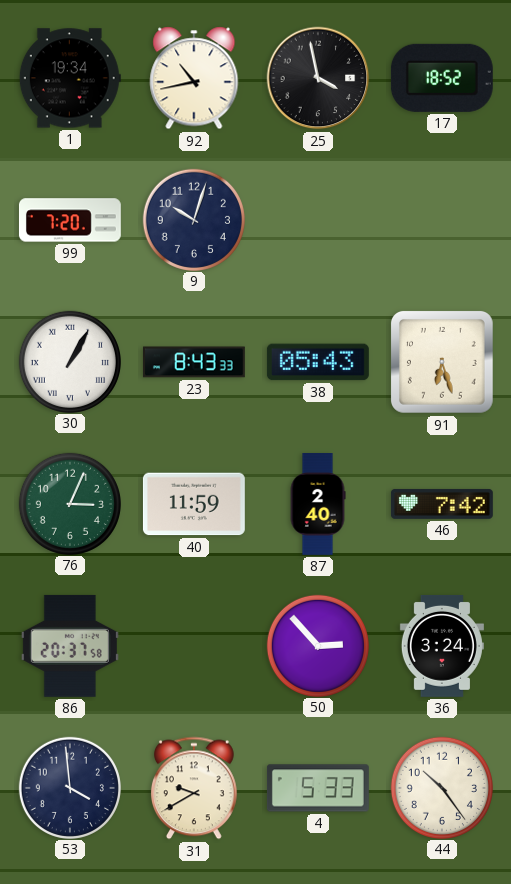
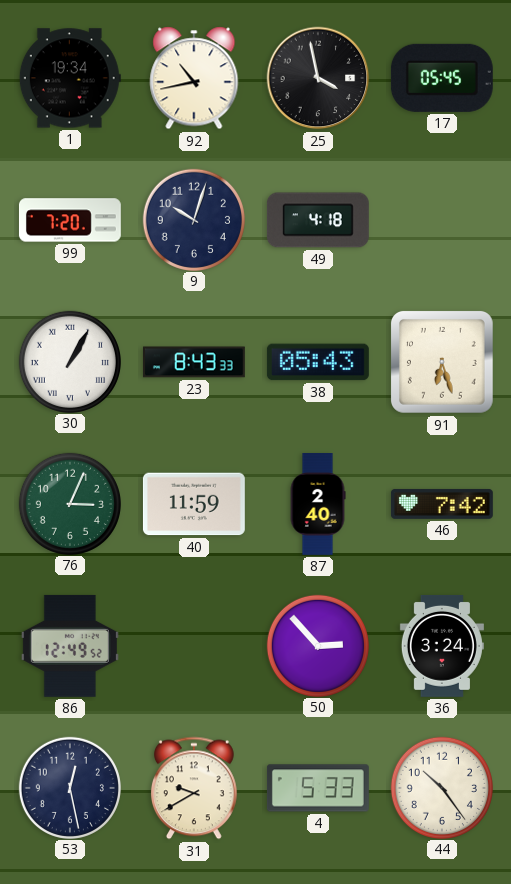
17: 18:52 -> 05:45
49: none -> 4:18
86: 20:37 -> 12:49
53: 3:59 -> 12:28
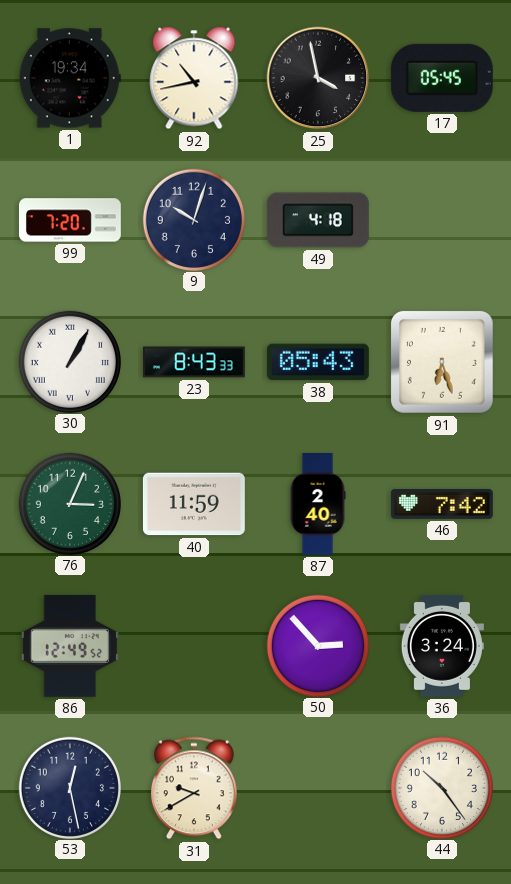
4: 5:33 -> none
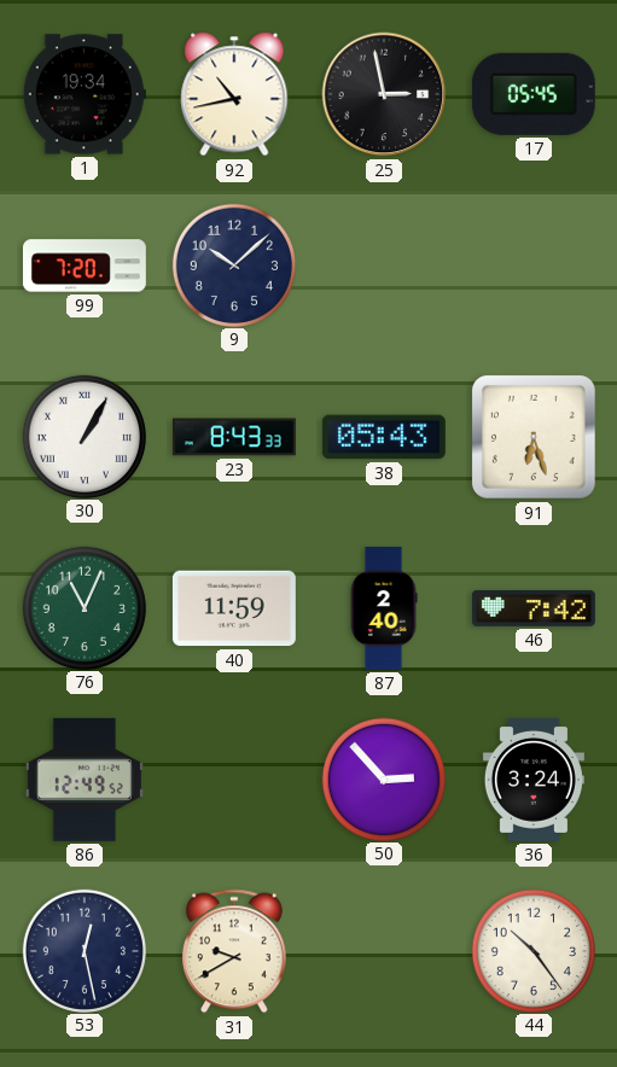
25: 3:58 -> 2:58
9: 10:03 -> 10:08
49: 4:18 -> none
76: 3:04 -> 11:04
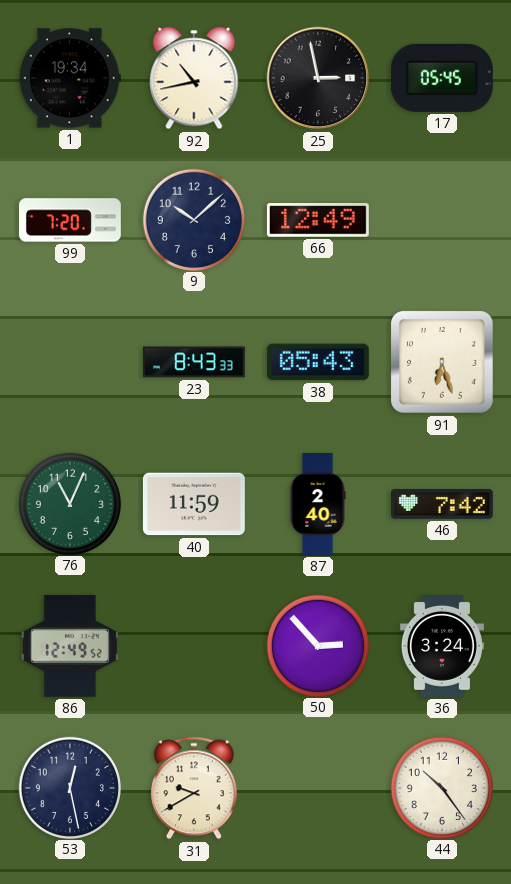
66: none -> 12:49
30: 1:05 -> none
